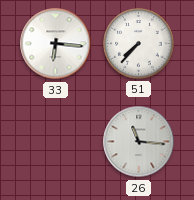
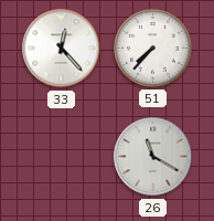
33: 6:16 -> 12:23
26: 11:16 -> 11:20
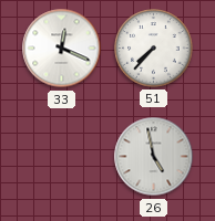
33: 12:23 -> 12:19
26: 11:20 -> 4:58
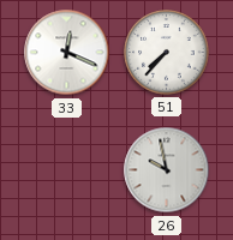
26: 4:58 -> 9:58
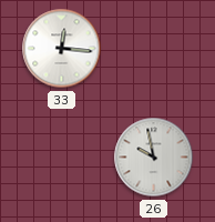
33: 12:19 -> 12:16
51: 7:37 -> none
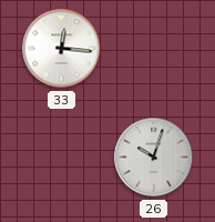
26: 9:58 -> 10:03
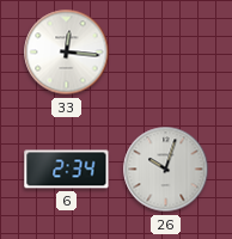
6: none -> 2:34
